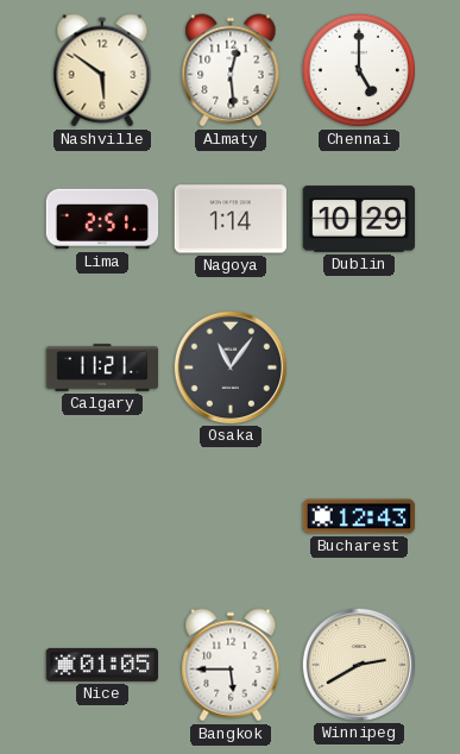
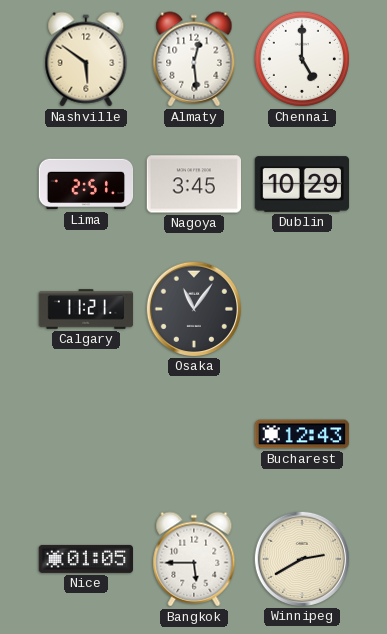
Nagoya: 1:14 -> 3:45
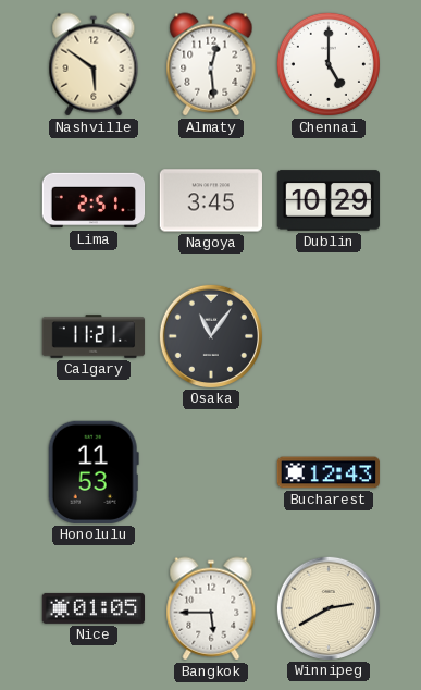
Honolulu: none -> 11:53
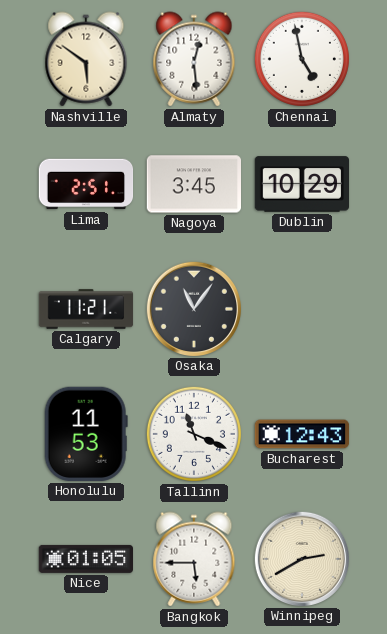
Chennai: 5:00 -> 4:58
Tallinn: none -> 11:19
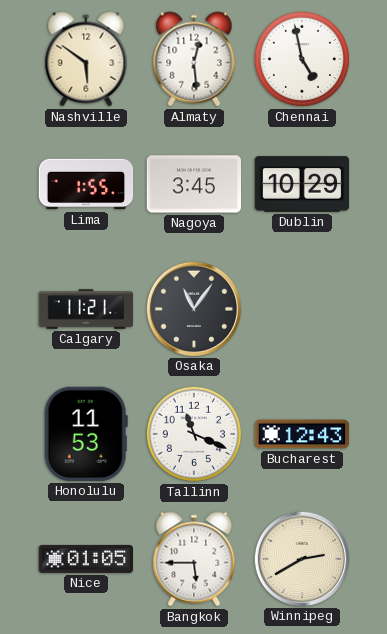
Lima: 2:51 -> 1:55
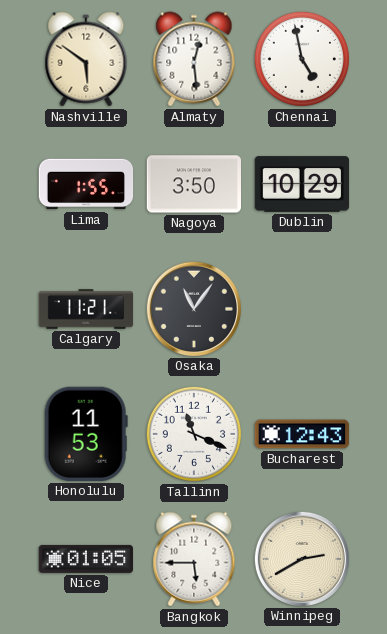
Nagoya: 3:45 -> 3:50
